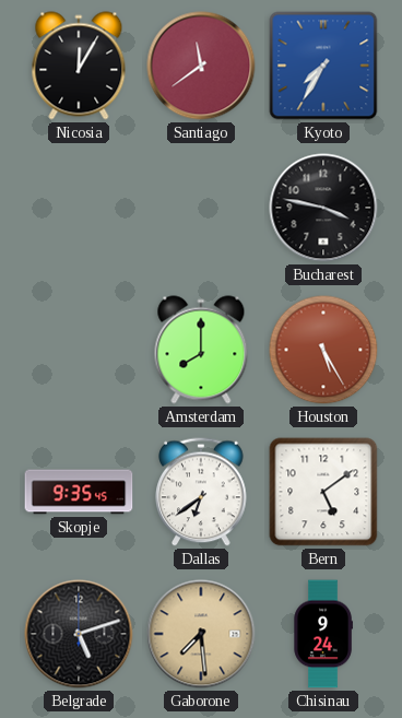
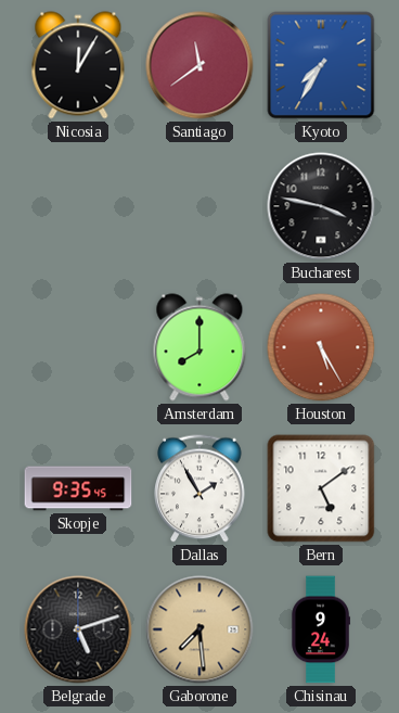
Dallas: 6:39 -> 1:55
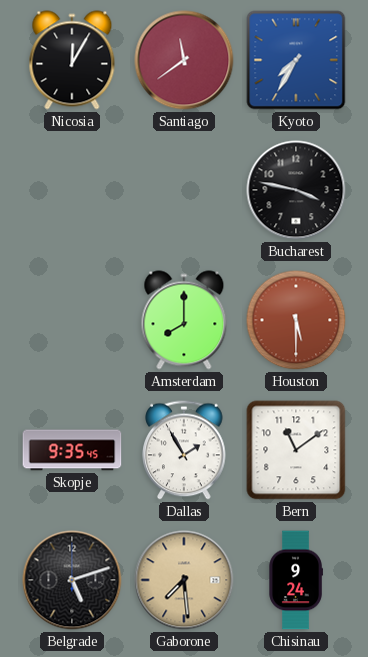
Houston: 5:25 -> 5:30
Bern: 5:09 -> 11:09
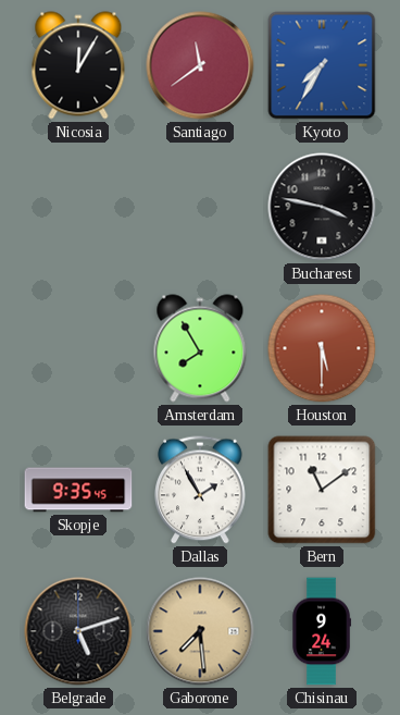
Amsterdam: 8:00 -> 7:55
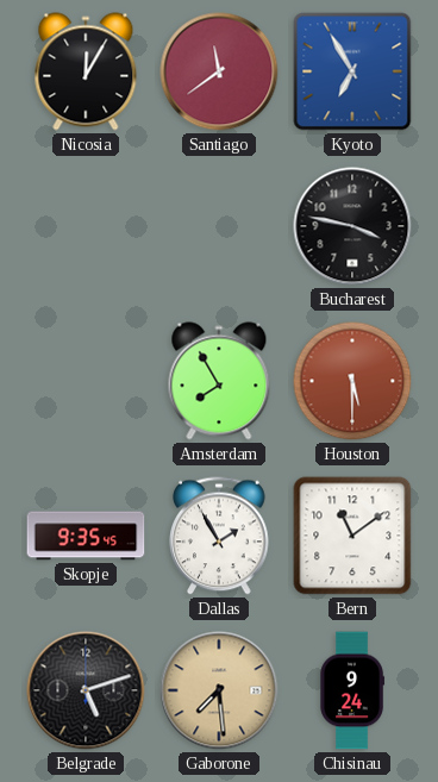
Kyoto: 7:35 -> 6:55
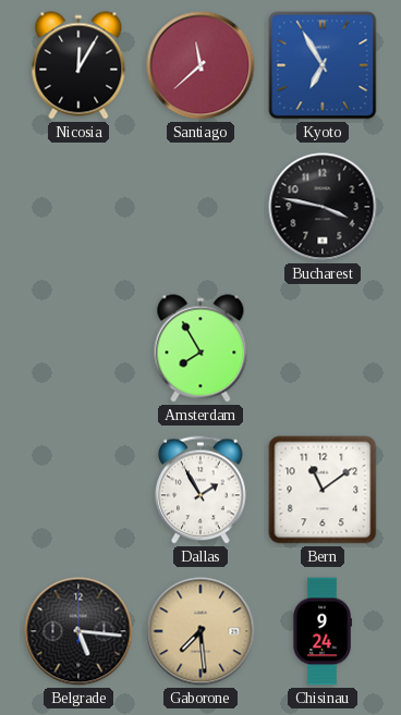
Santiago: 11:39 -> 11:38
Houston: 5:30 -> none
Skopje: 9:35 -> none
Belgrade: 5:12 -> 5:16
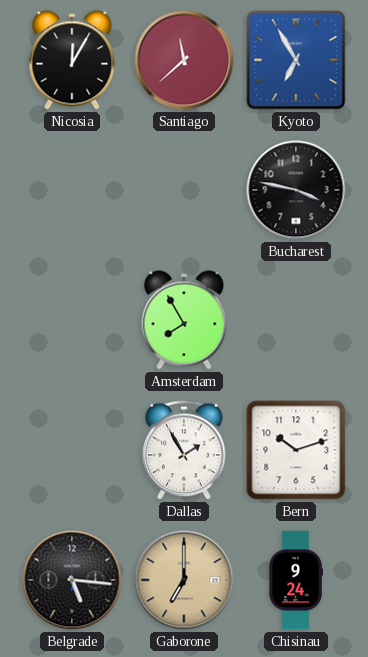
Bern: 11:09 -> 10:12
Gaborone: 7:29 -> 7:00
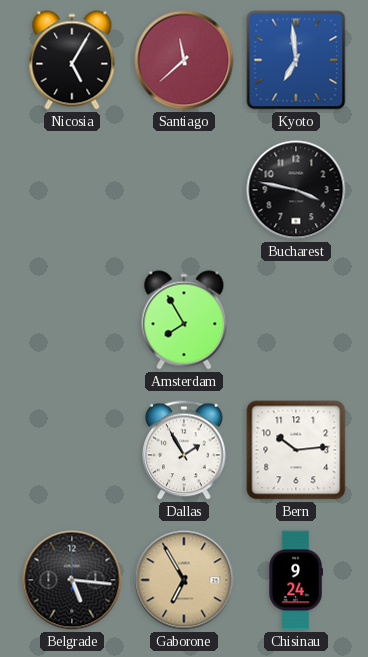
Nicosia: 12:05 -> 5:05
Kyoto: 6:55 -> 6:59
Bern: 10:12 -> 10:14
Gaborone: 7:00 -> 6:55
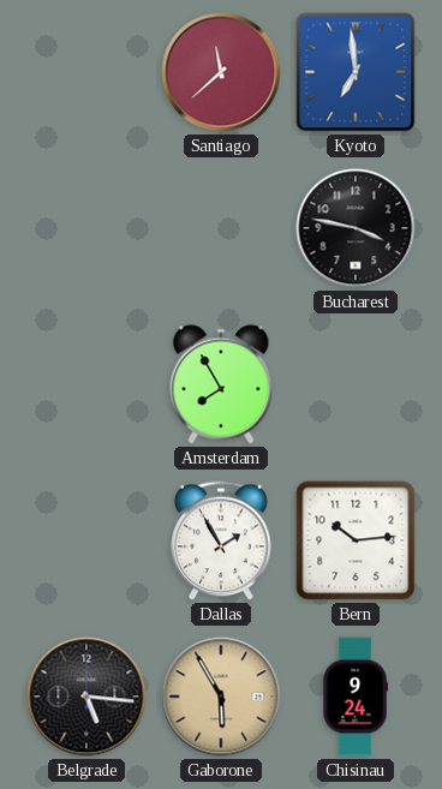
Nicosia: 5:05 -> none
Gaborone: 6:55 -> 5:55
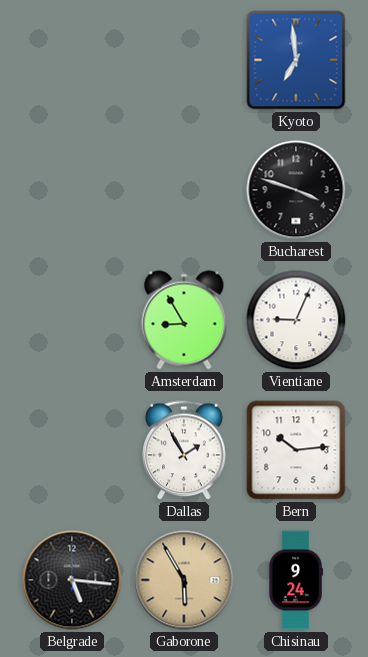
Santiago: 11:38 -> none
Bucharest: 3:47 -> 3:48
Amsterdam: 7:55 -> 8:55
Vientiane: none -> 9:04
